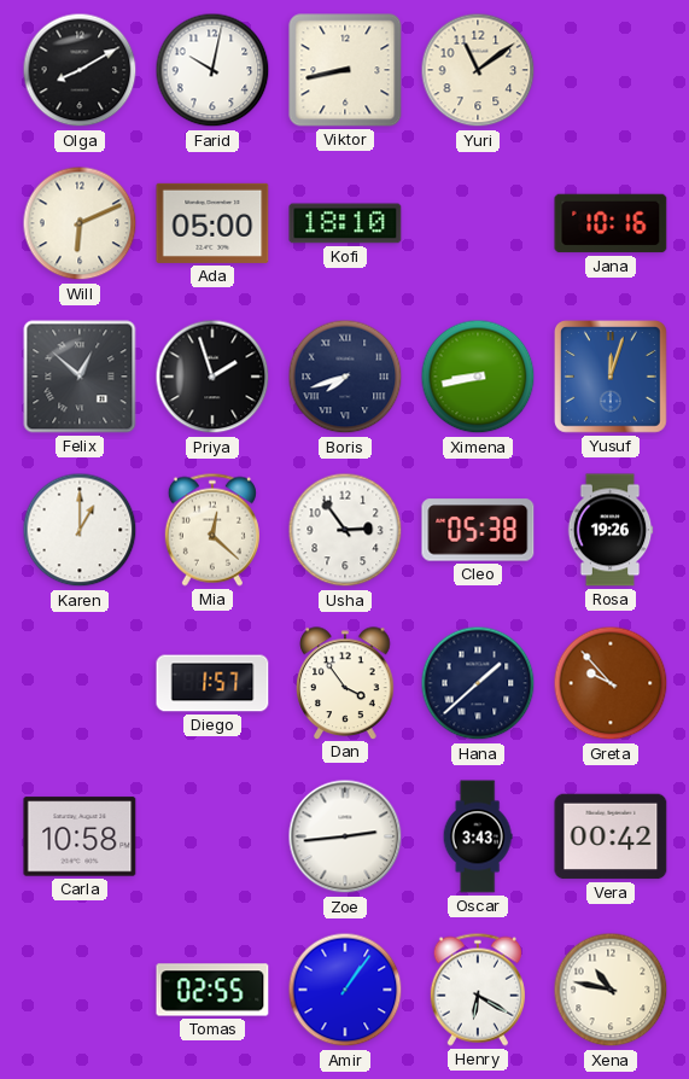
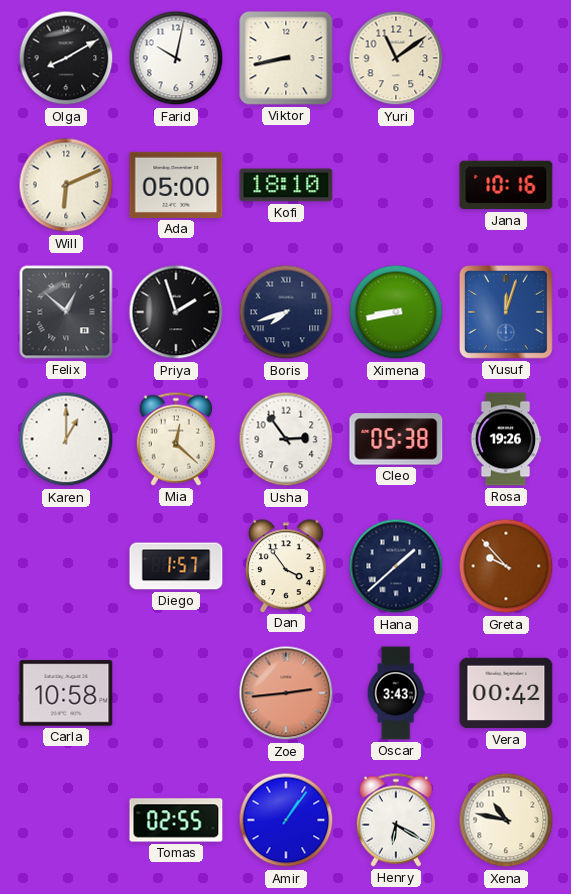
Zoe dial: white -> salmon
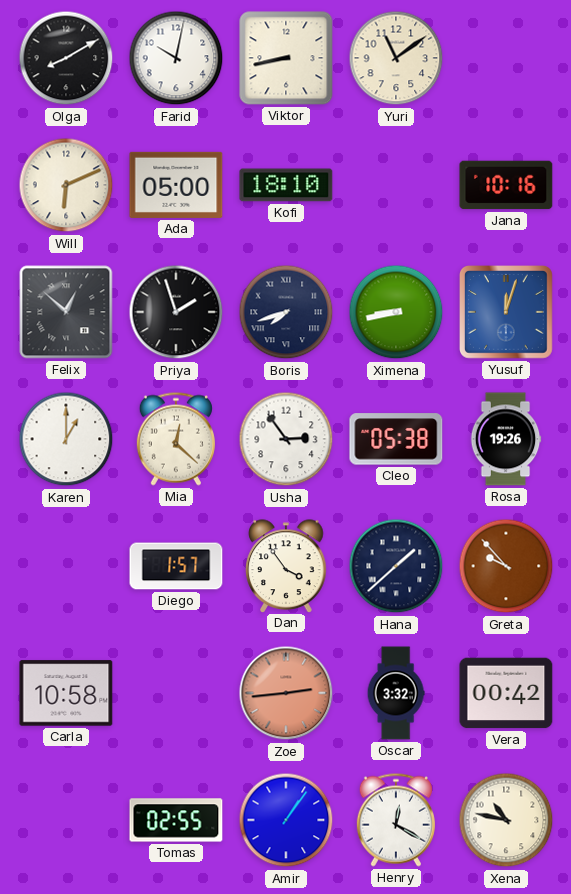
Oscar: 3:43 -> 3:32
Henry: 6:20 -> 12:20
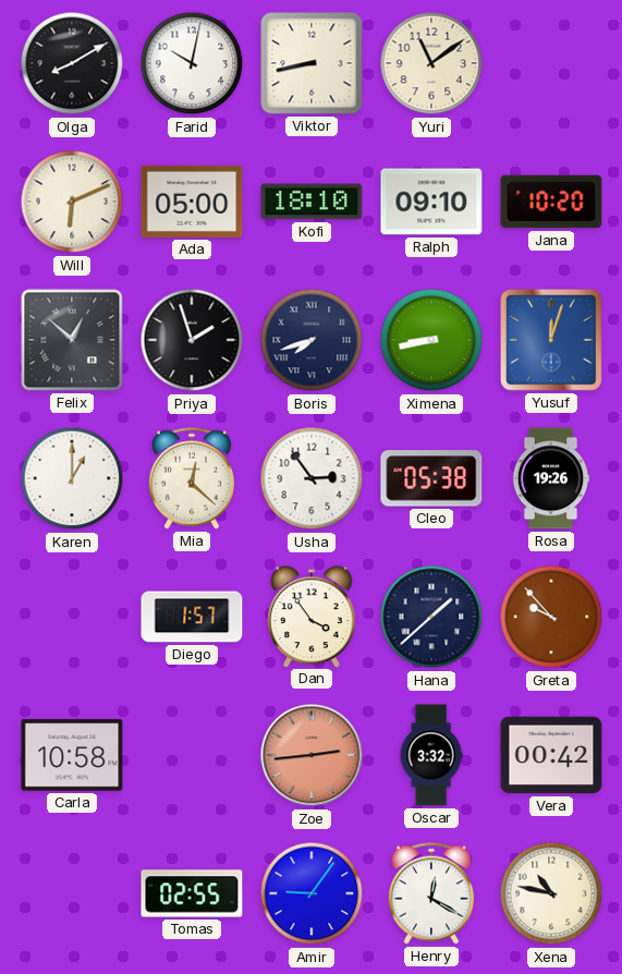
Ralph: none -> 09:10
Jana: 10:16 -> 10:20
Amir: 1:06 -> 9:06
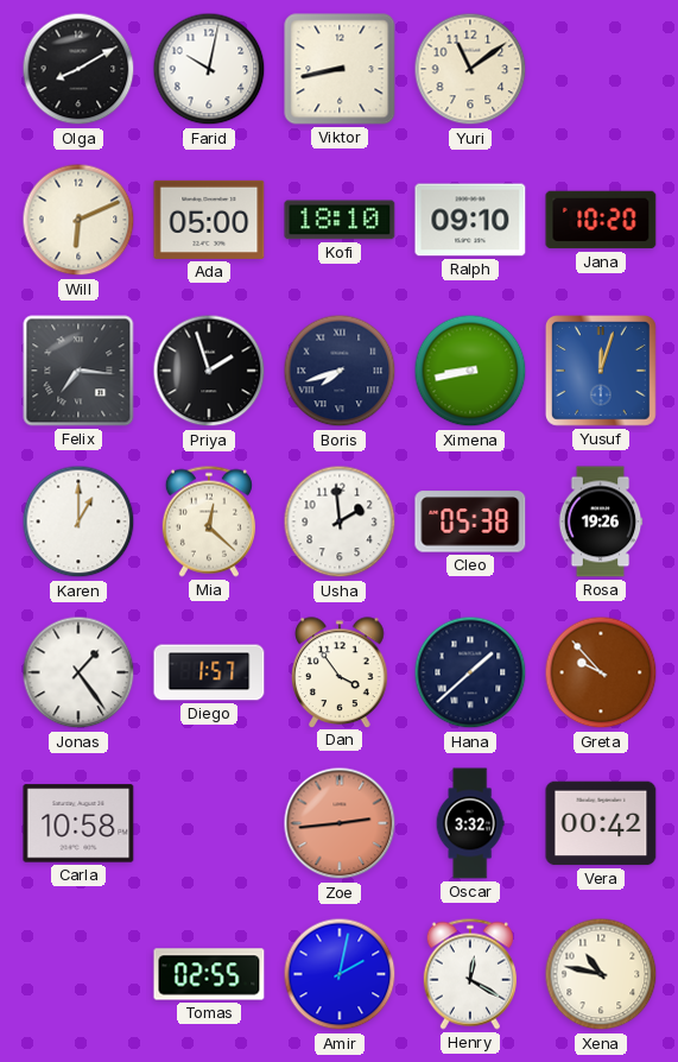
Felix: 12:52 -> 7:16
Usha: 2:54 -> 1:59
Jonas: none -> 1:24
Amir: 9:06 -> 2:02
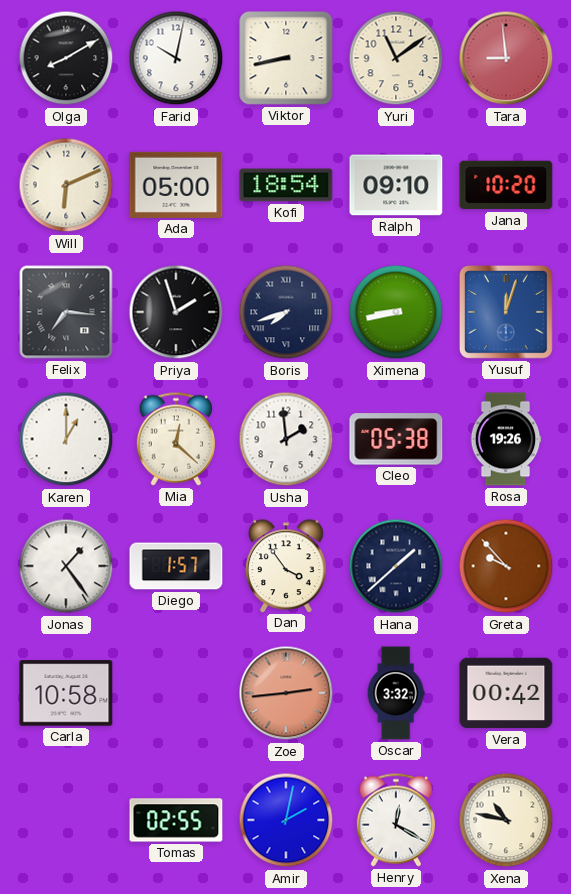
Tara: none -> 8:59
Kofi: 18:10 -> 18:54
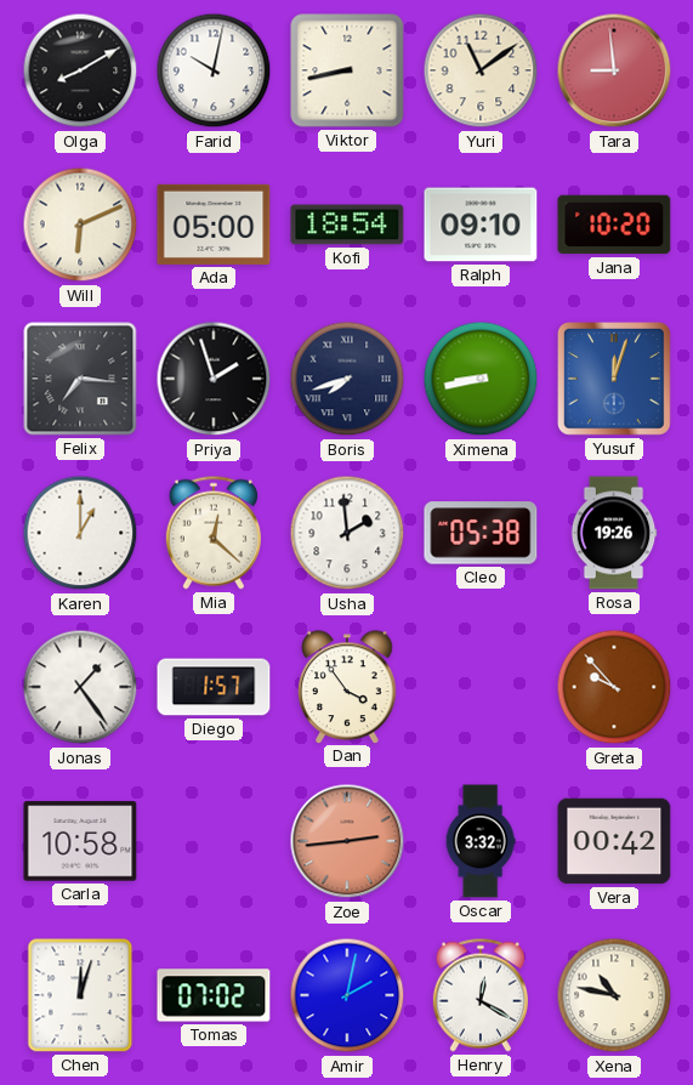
Hana: 1:38 -> none
Chen: none -> 12:03
Tomas: 02:55 -> 07:02
